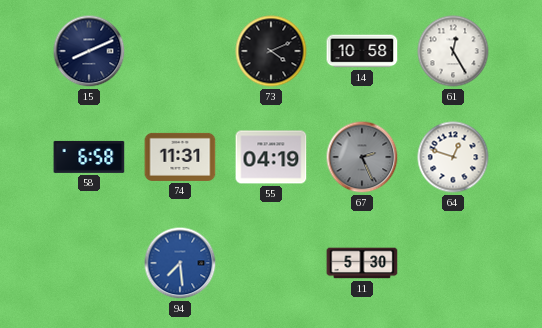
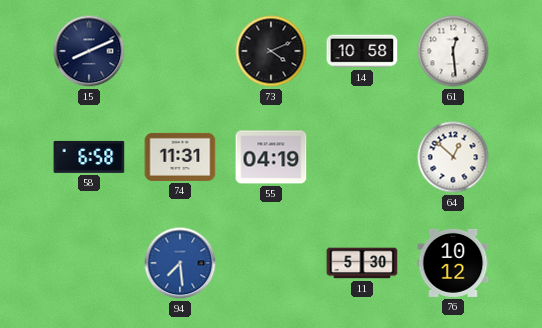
61: 12:25 -> 12:29
67: 2:26 -> none
64: 12:48 -> 12:52
76: none -> 10:12
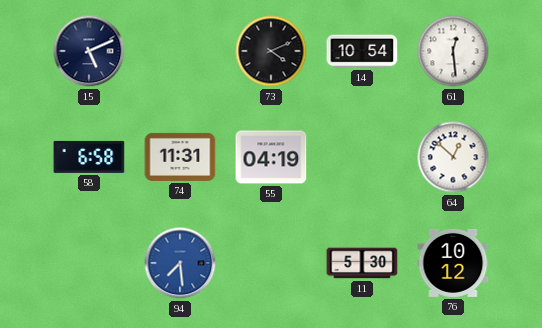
15: 8:11 -> 5:11
14: 10:58 -> 10:54
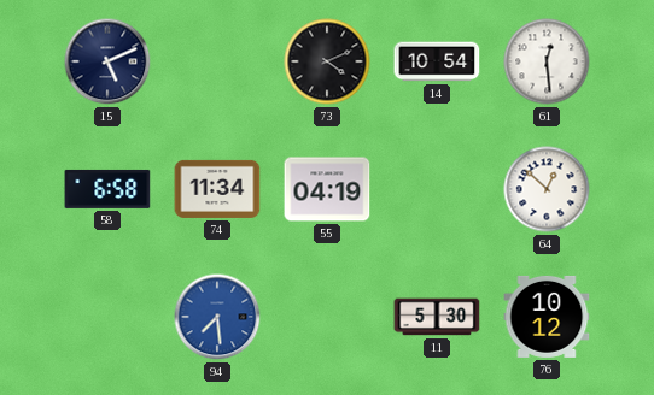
74: 11:31 -> 11:34
